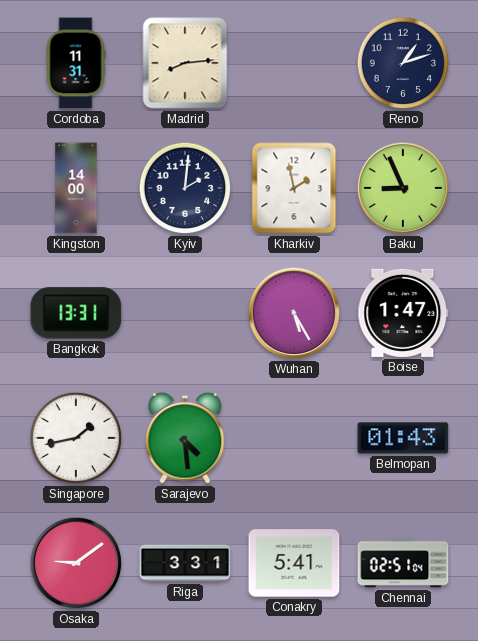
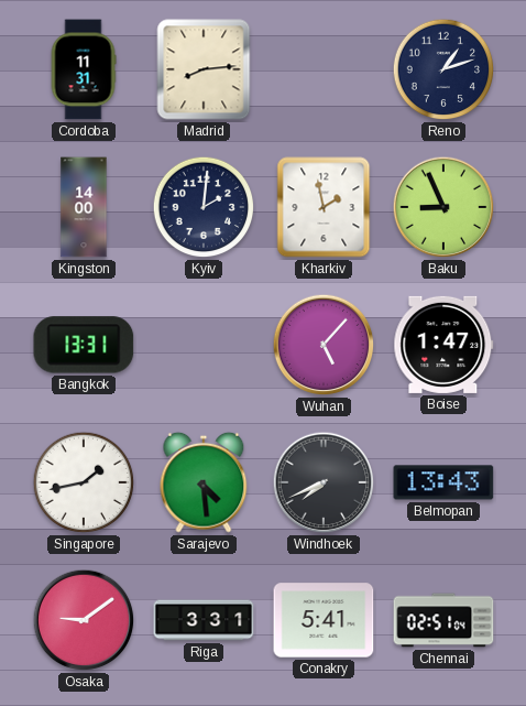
Wuhan: 5:25 -> 5:07
Windhoek: none -> 7:41
Belmopan: 01:43 -> 13:43
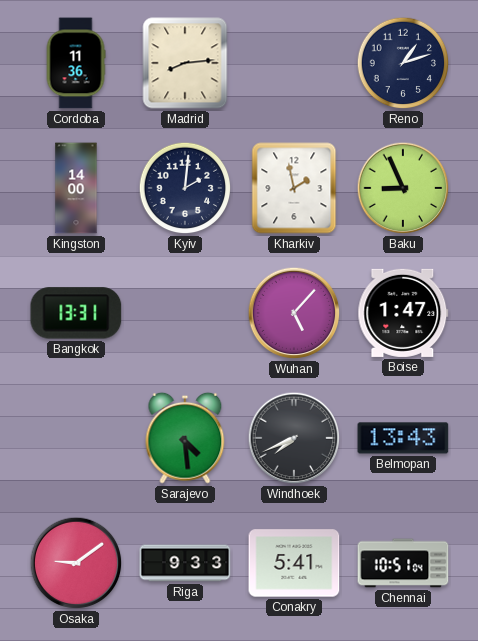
Cordoba: 11:31 -> 11:36
Singapore: 1:43 -> none
Riga: 3:31 -> 9:33
Chennai: 02:51 -> 10:51
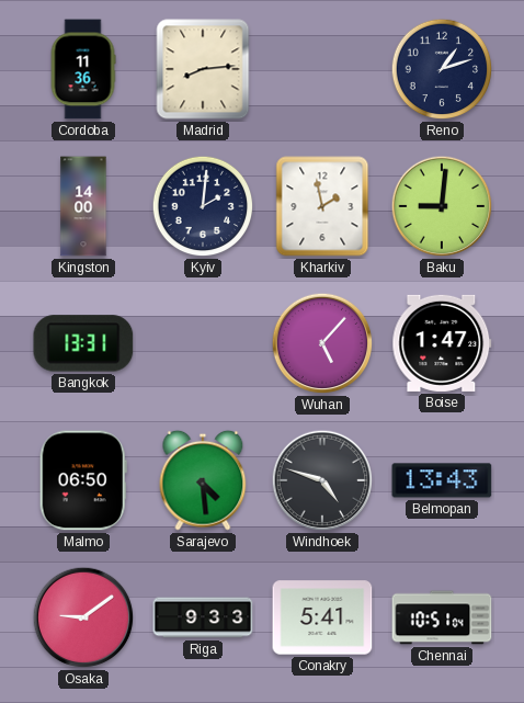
Baku: 8:56 -> 9:01
Malmo: none -> 06:50
Windhoek: 7:41 -> 4:48
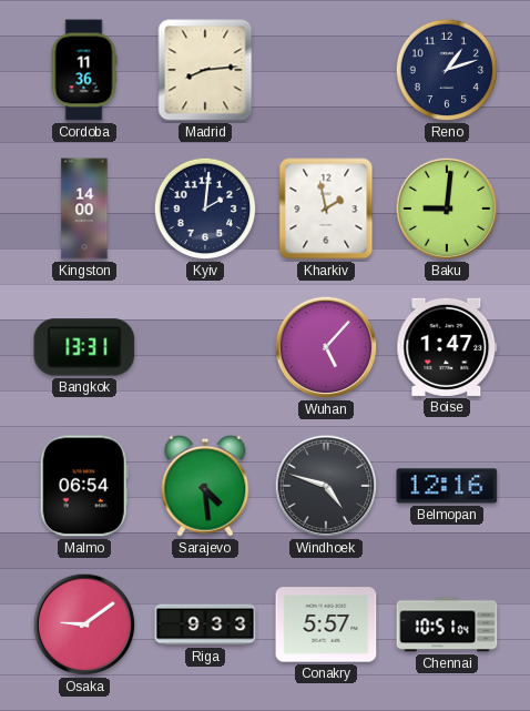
Malmo: 06:50 -> 06:54
Belmopan: 13:43 -> 12:16
Conakry: 5:41 -> 5:57
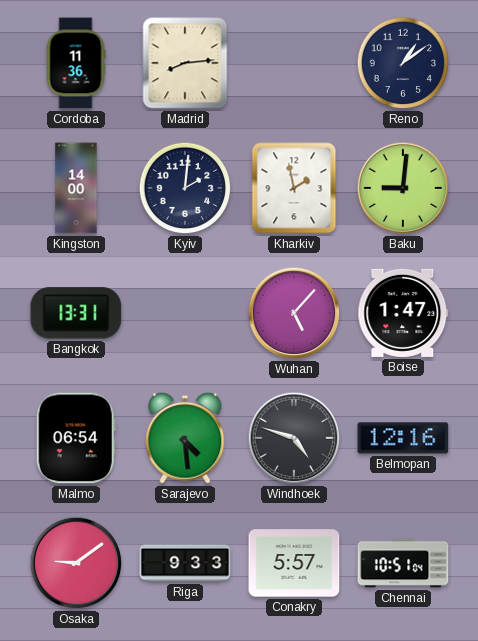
Reno: 1:12 -> 1:09
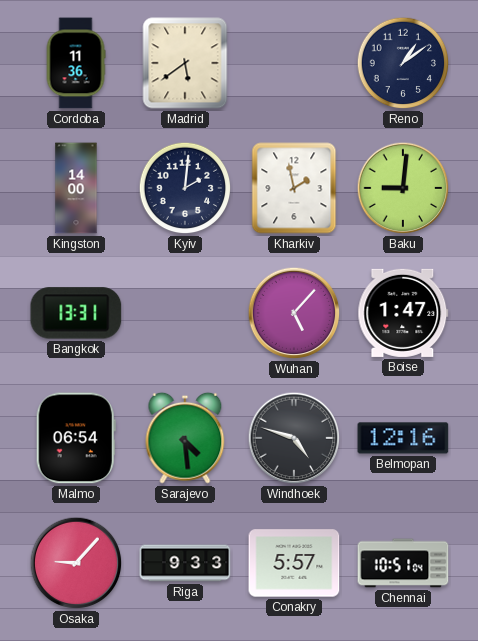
Madrid: 8:14 -> 5:39
Osaka: 9:09 -> 9:07
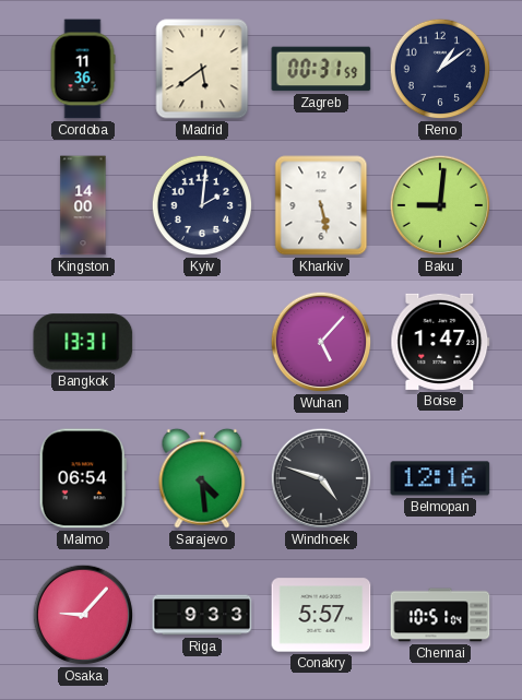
Zagreb: none -> 00:31
Kharkiv: 1:58 -> 5:28
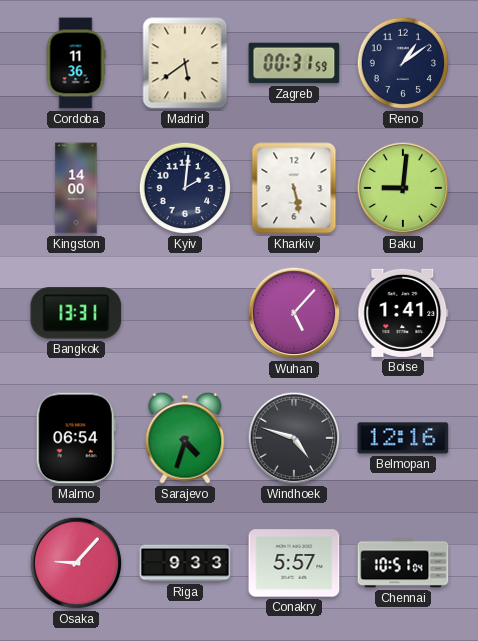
Boise: 1:47 -> 1:41
Sarajevo: 4:29 -> 4:33
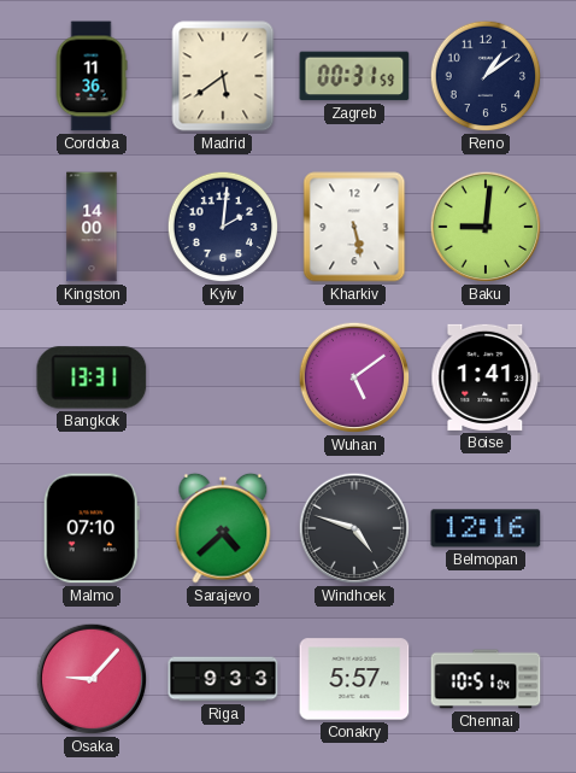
Wuhan: 5:07 -> 5:09
Malmo: 06:54 -> 07:10
Sarajevo: 4:33 -> 4:38
